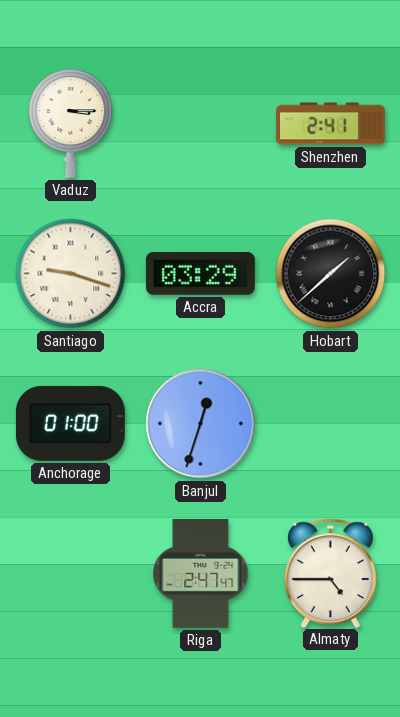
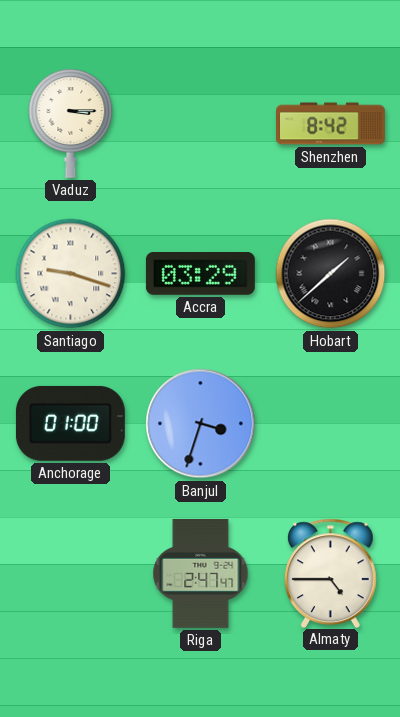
Shenzhen: 2:41 -> 8:42
Banjul: 12:33 -> 3:33
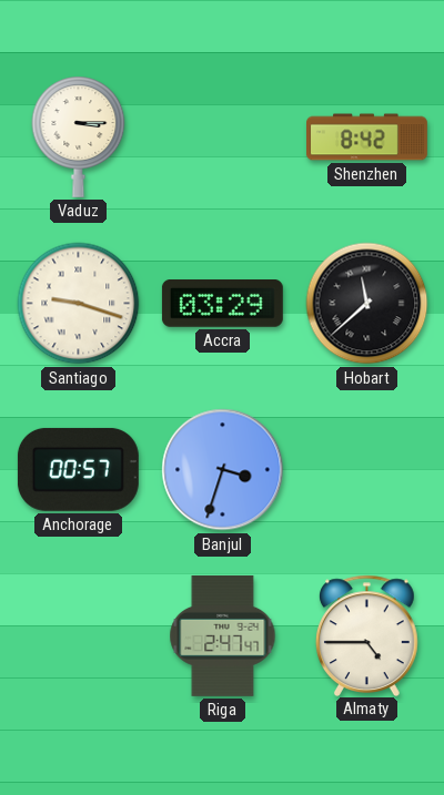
Hobart: 1:38 -> 11:38
Anchorage: 01:00 -> 00:57
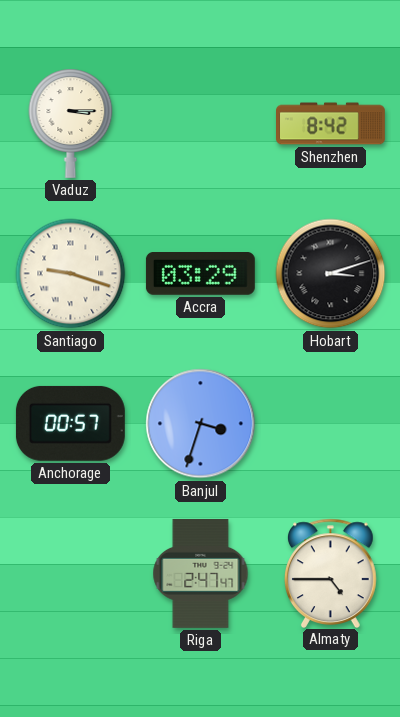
Hobart: 11:38 -> 3:12
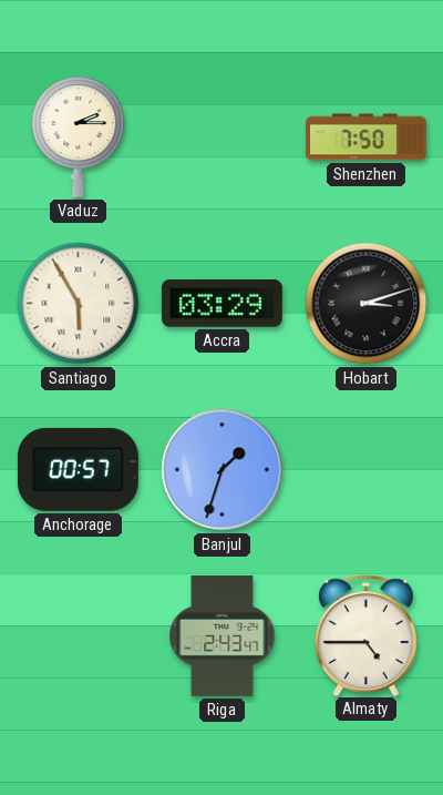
Vaduz: 3:15 -> 2:15
Shenzhen: 8:42 -> 7:50
Santiago: 9:18 -> 5:55
Banjul: 3:33 -> 1:33
Riga: 2:47 -> 2:43
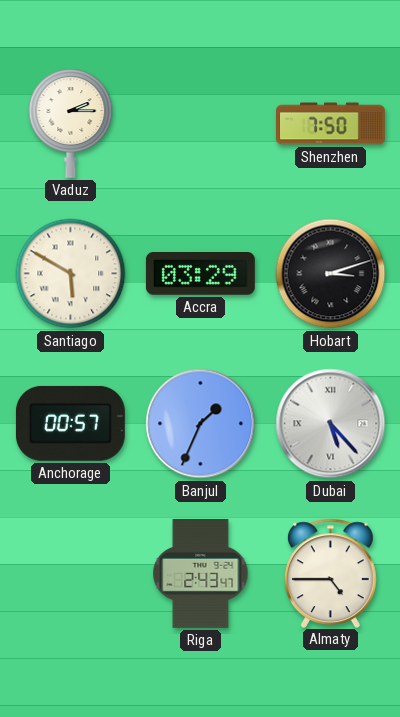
Santiago: 5:55 -> 5:50
Banjul: 1:33 -> 1:34
Dubai: none -> 5:23
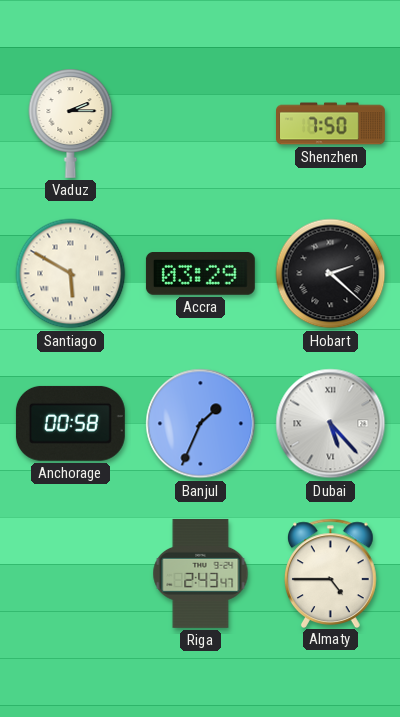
Hobart: 3:12 -> 2:22
Anchorage: 00:57 -> 00:58
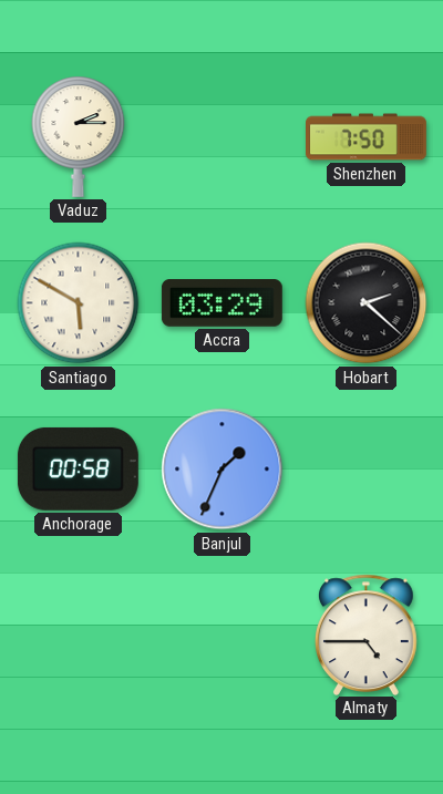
Dubai: 5:23 -> none
Riga: 2:43 -> none
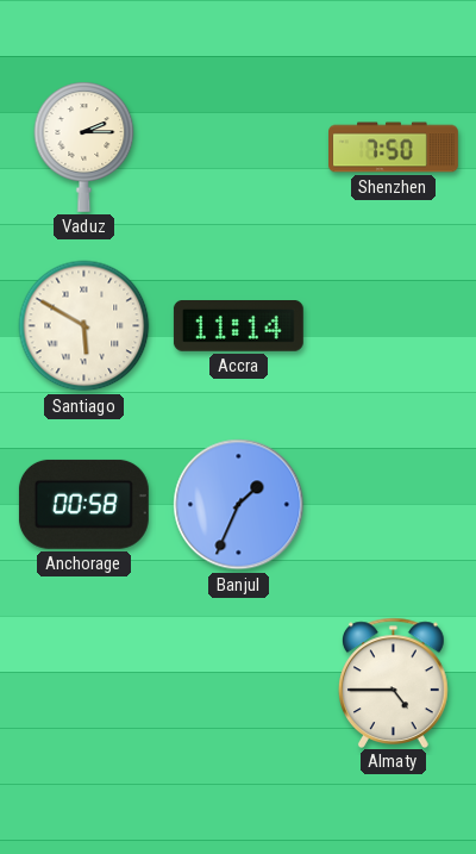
Accra: 03:29 -> 11:14
Hobart: 2:22 -> none
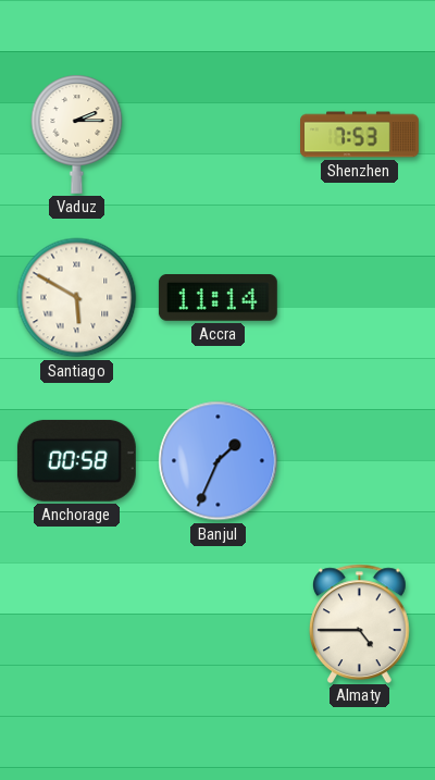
Shenzhen: 7:50 -> 7:53
